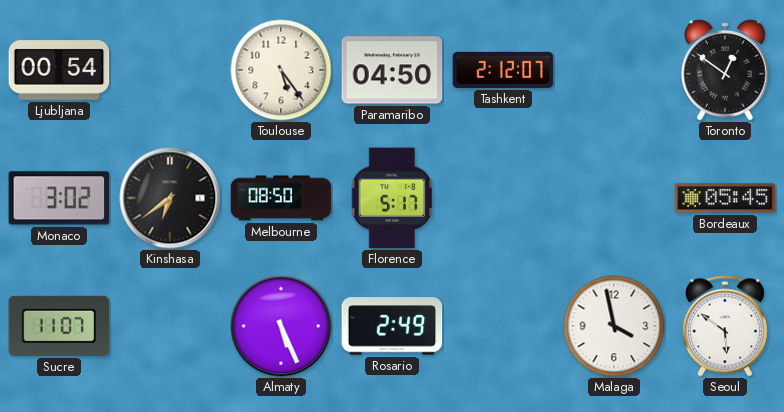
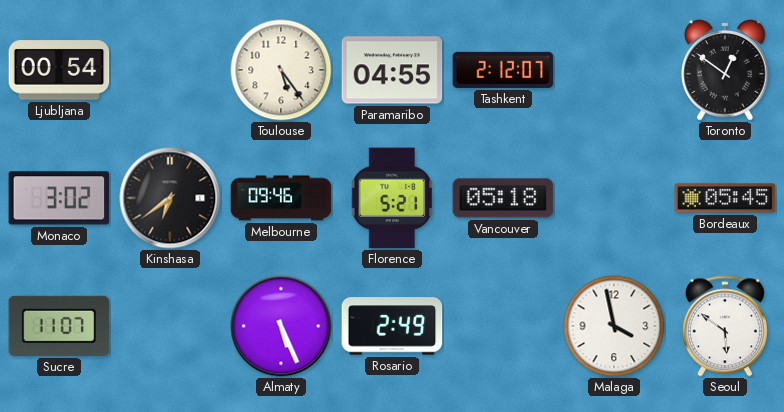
Paramaribo: 04:50 -> 04:55
Melbourne: 08:50 -> 09:46
Florence: 5:17 -> 5:21
Vancouver: none -> 05:18
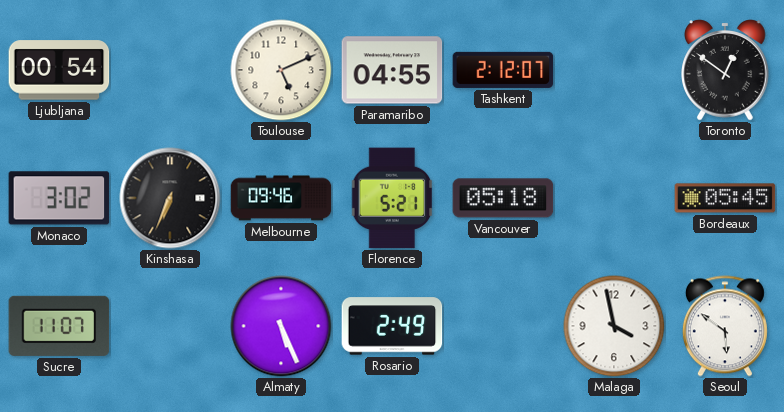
Toulouse: 5:24 -> 5:11
Kinshasa: 6:39 -> 6:34
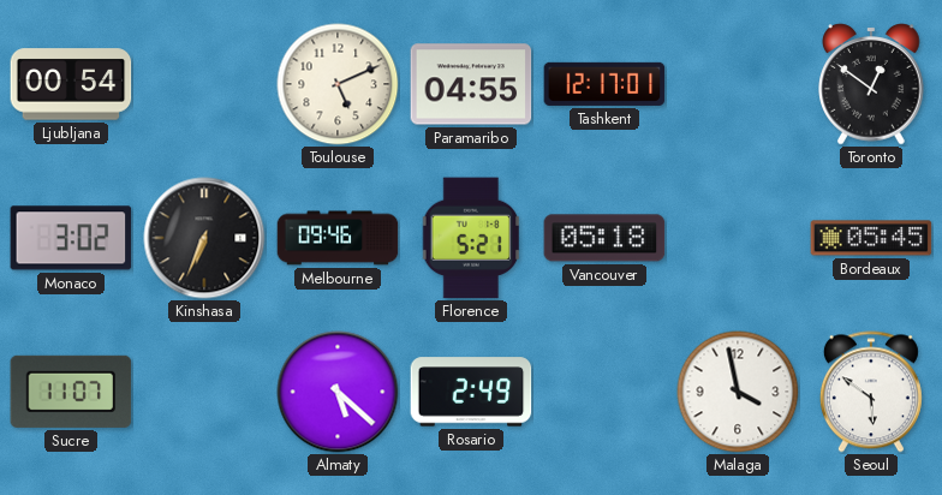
Tashkent: 2:12 -> 12:17
Almaty: 5:26 -> 5:22
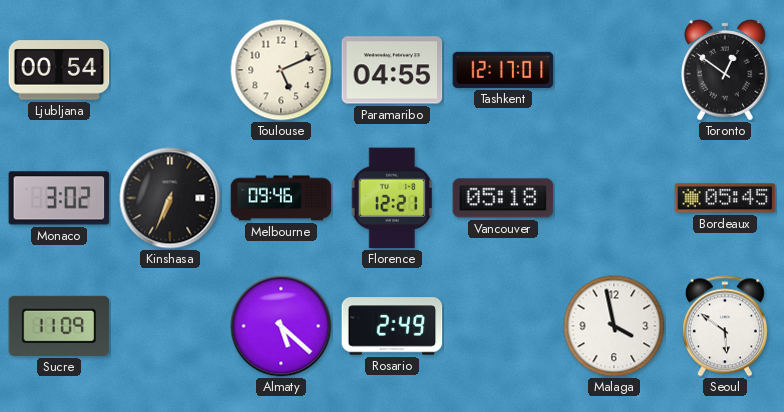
Florence: 5:21 -> 12:21
Sucre: 11:07 -> 11:09
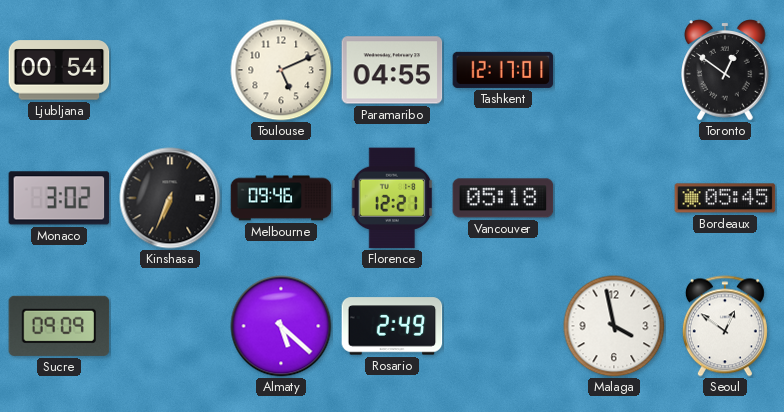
Sucre: 11:09 -> 09:09
Seoul: 5:51 -> 12:51
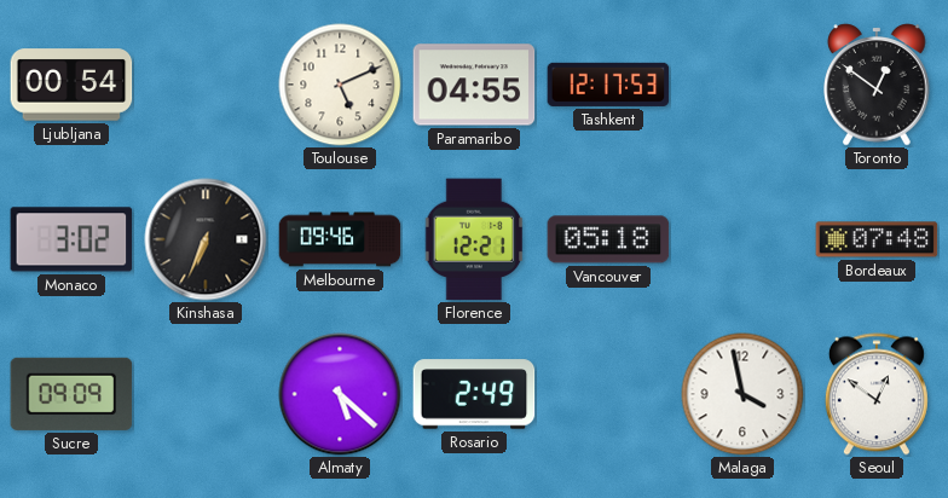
Tashkent: 12:17:01 -> 12:17:53
Bordeaux: 05:45 -> 07:48
